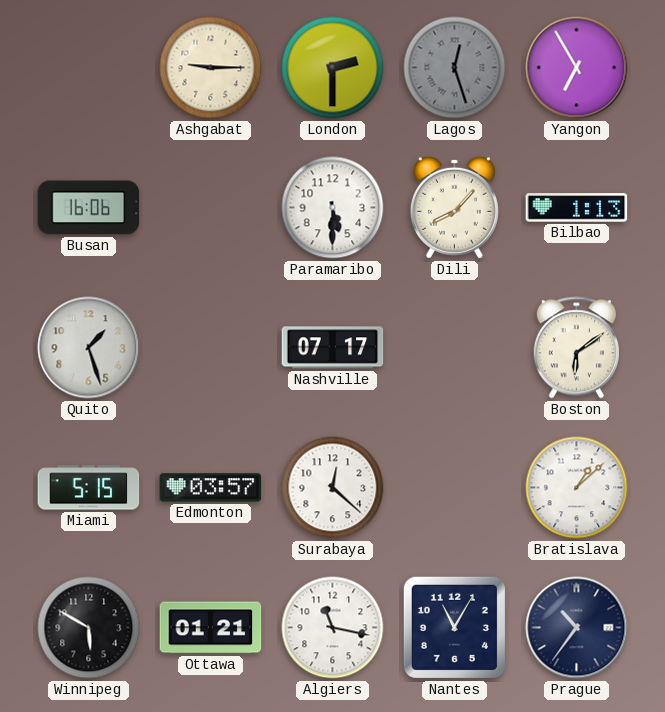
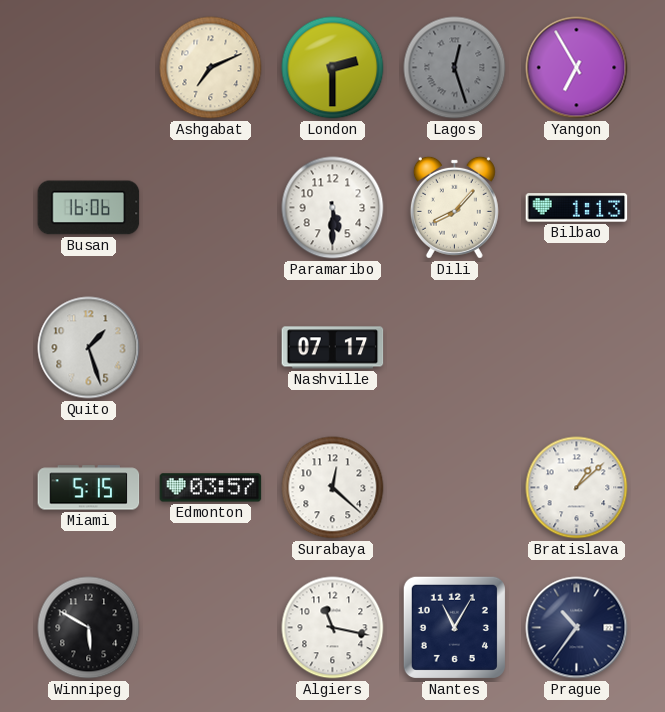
Ashgabat: 9:15 -> 7:11
Boston: 6:09 -> none
Ottawa: 01:21 -> none
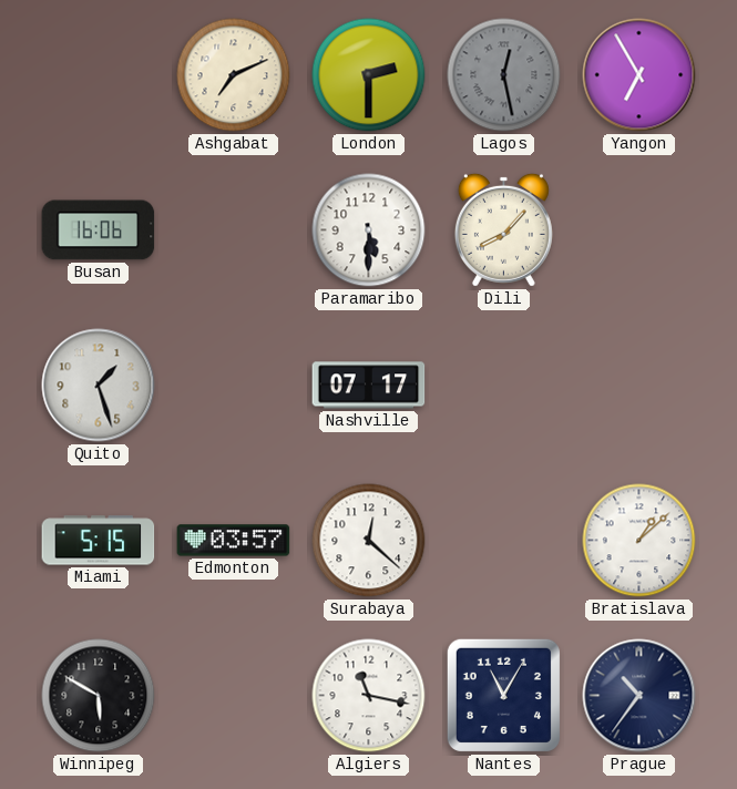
Lagos: 12:27 -> 12:28
Bilbao: 1:13 -> none
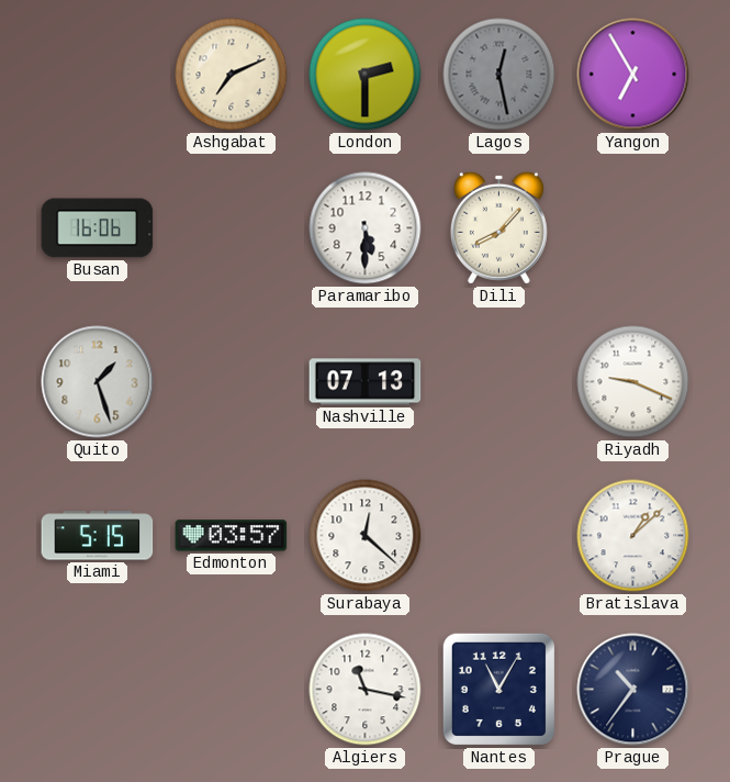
Nashville: 07:17 -> 07:13
Riyadh: none -> 9:19
Winnipeg: 5:50 -> none
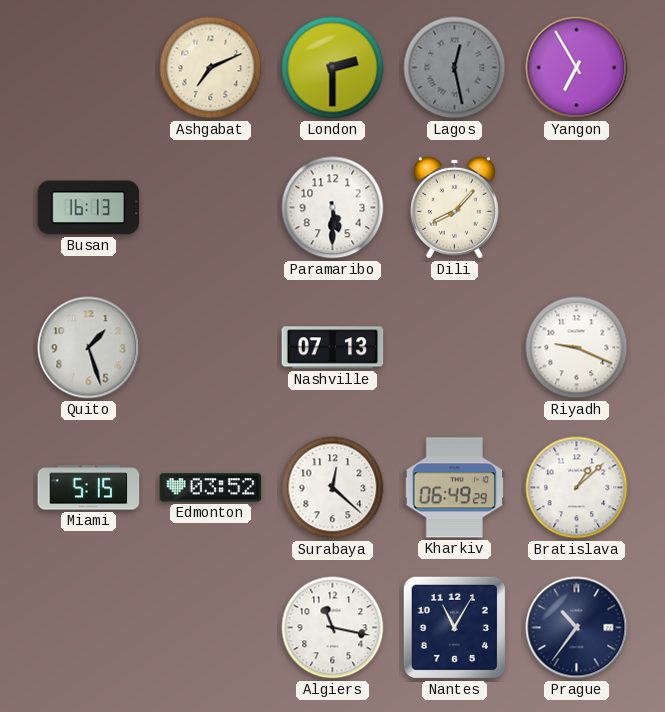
Busan: 16:06 -> 16:13
Edmonton: 03:57 -> 03:52
Kharkiv: none -> 06:49
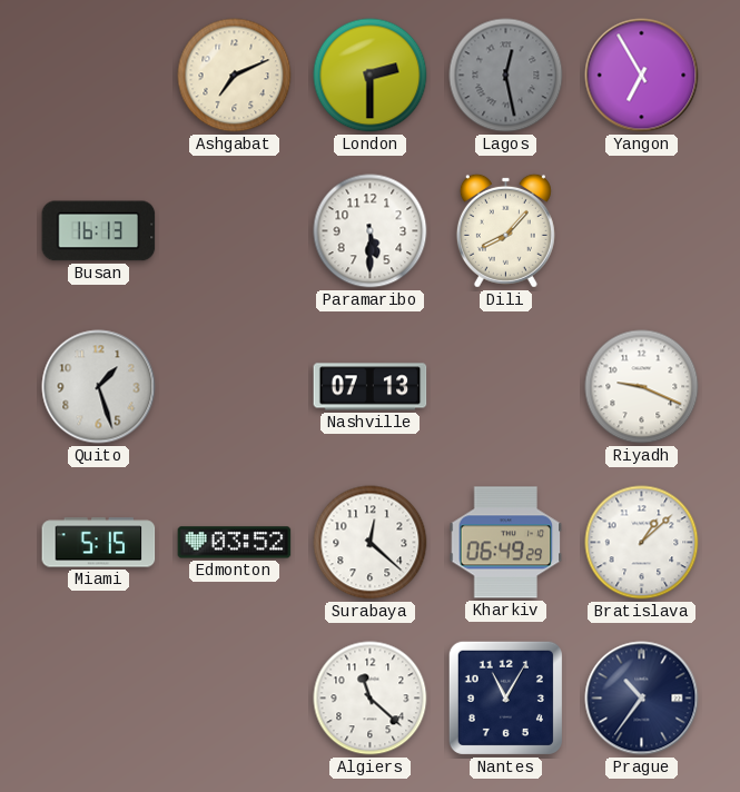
Algiers: 11:17 -> 11:22
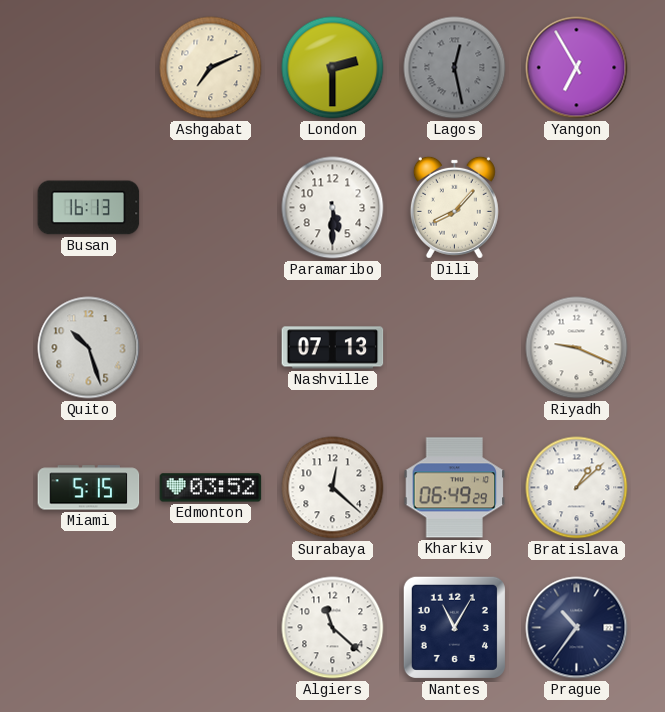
Quito: 1:27 -> 10:27
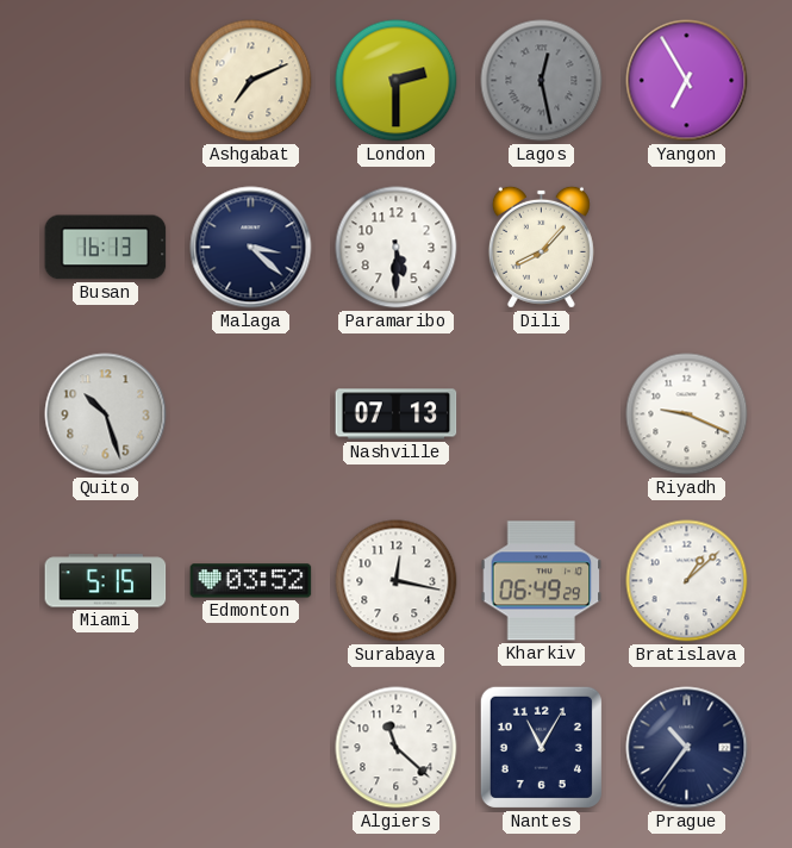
Malaga: none -> 3:22
Surabaya: 12:22 -> 12:17
